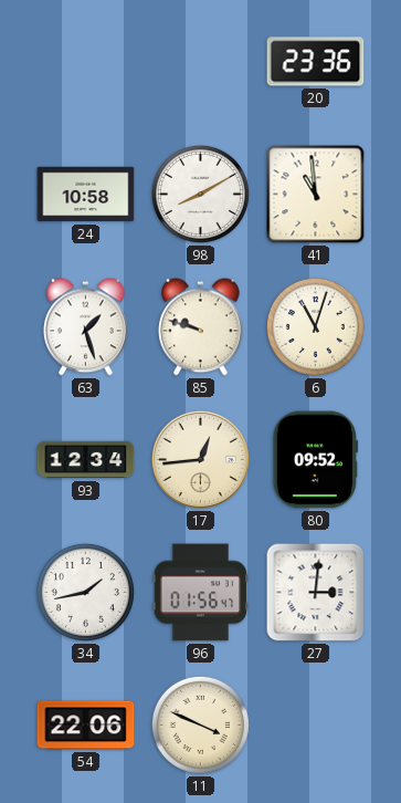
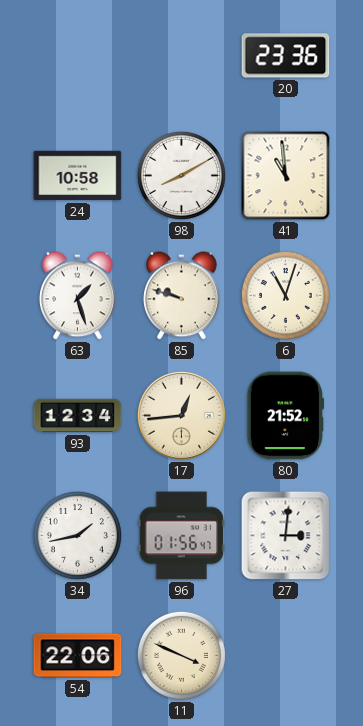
80: 09:52 -> 21:52
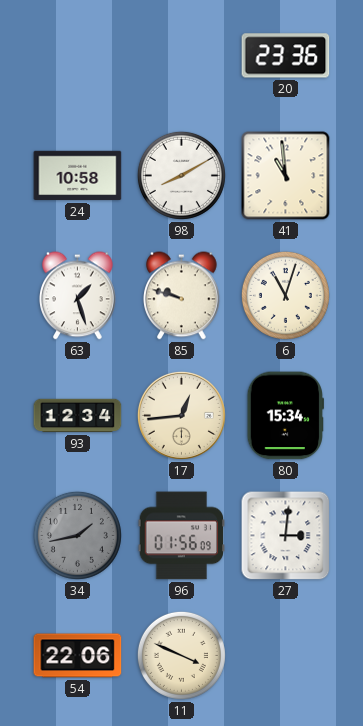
80: 21:52 -> 15:34
34 dial: white -> grey
96: 01:56:47 -> 01:56:09
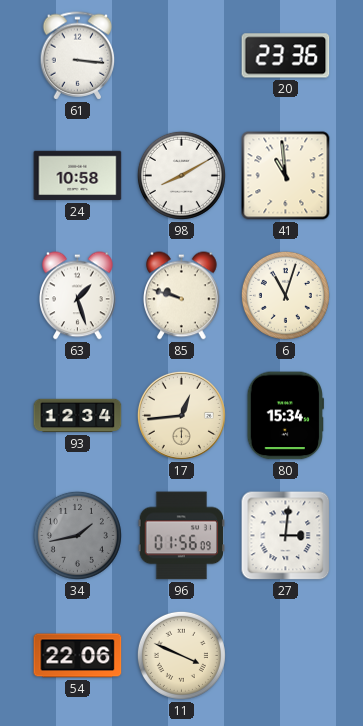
61: none -> 3:16
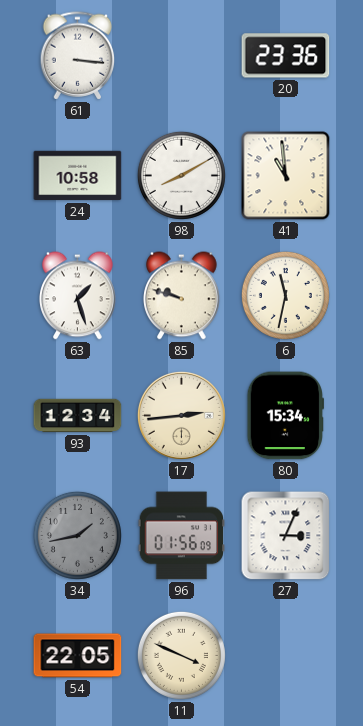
6: 11:03 -> 11:32
17: 12:44 -> 2:44
27: 3:01 -> 3:04
54: 22:06 -> 22:05
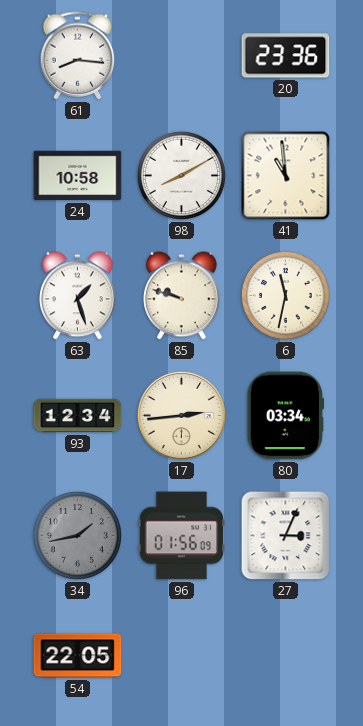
61: 3:16 -> 8:16
80: 15:34 -> 03:34
11: 3:49 -> none
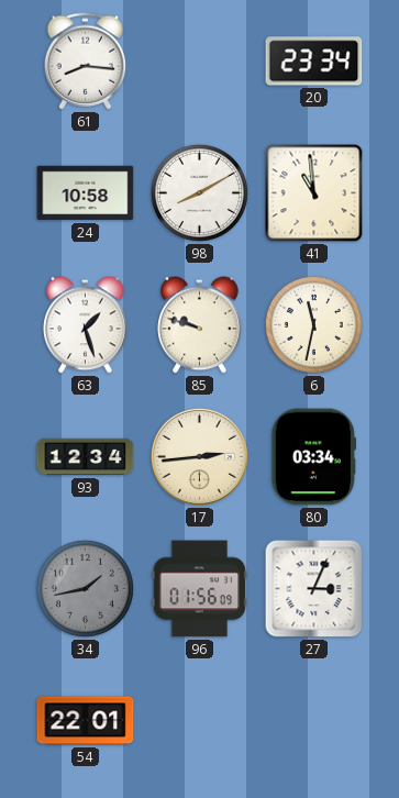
20: 23:36 -> 23:34
54: 22:05 -> 22:01
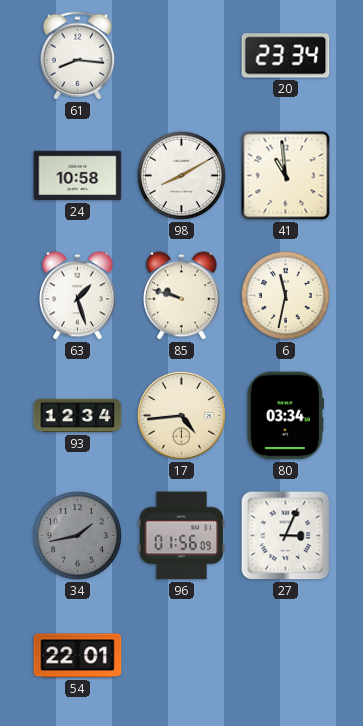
17: 2:44 -> 4:44
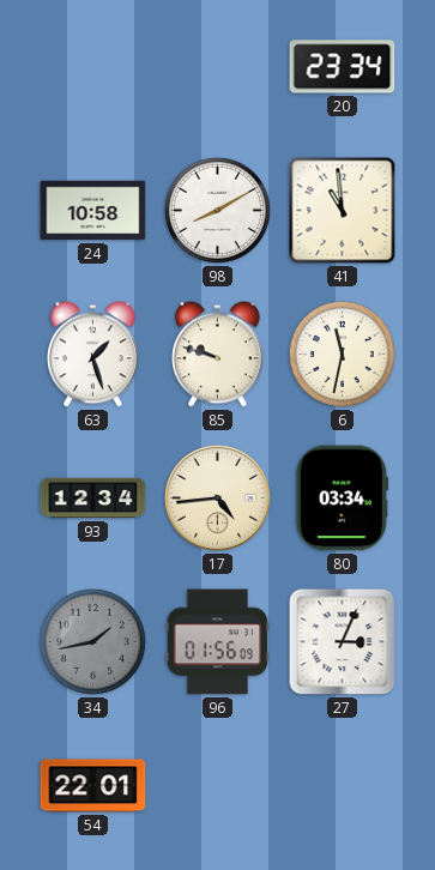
61: 8:16 -> none
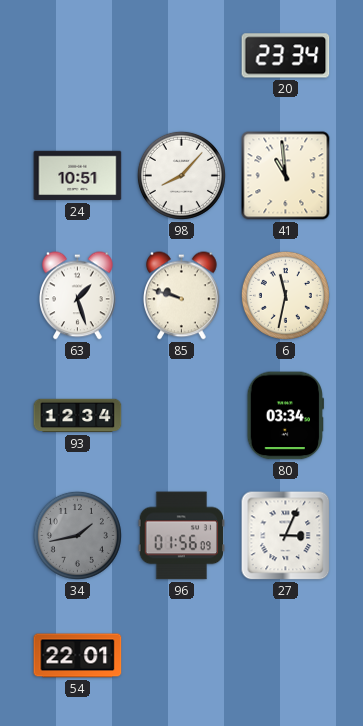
24: 10:58 -> 10:51
98: 8:10 -> 8:07
17: 4:44 -> none
